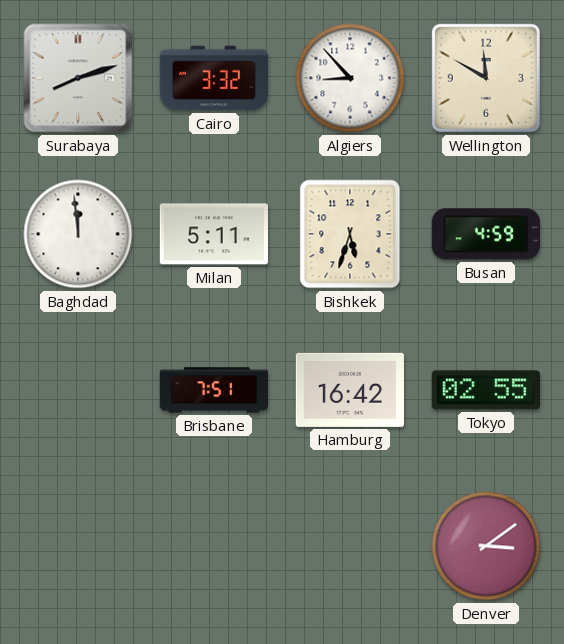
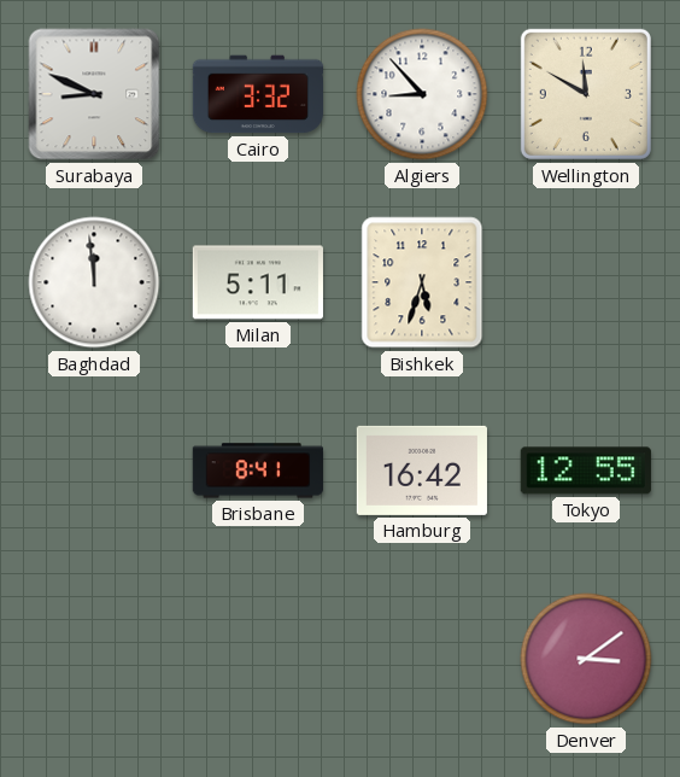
Surabaya: 8:12 -> 8:49
Busan: 4:59 -> none
Brisbane: 7:51 -> 8:41
Tokyo: 02:55 -> 12:55
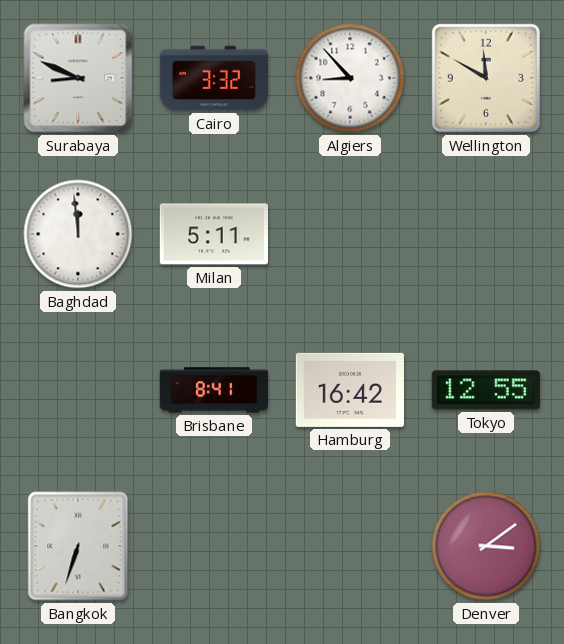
Bishkek: 5:33 -> none
Bangkok: none -> 6:33
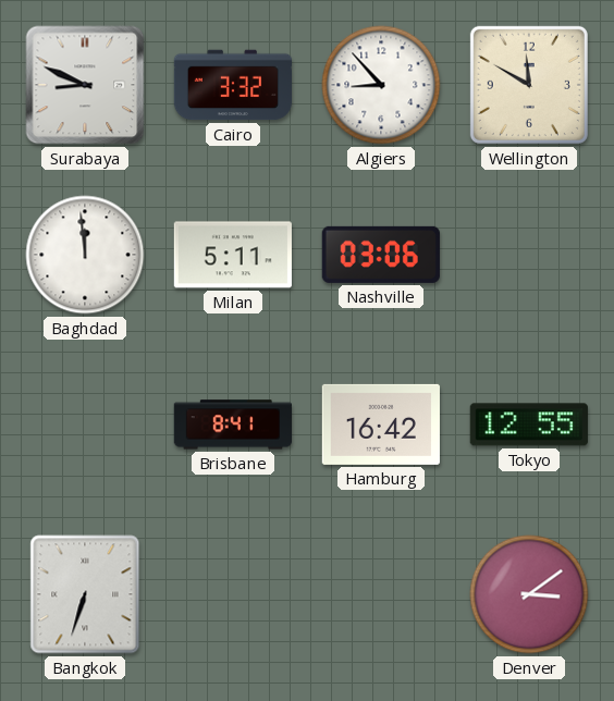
Nashville: none -> 03:06
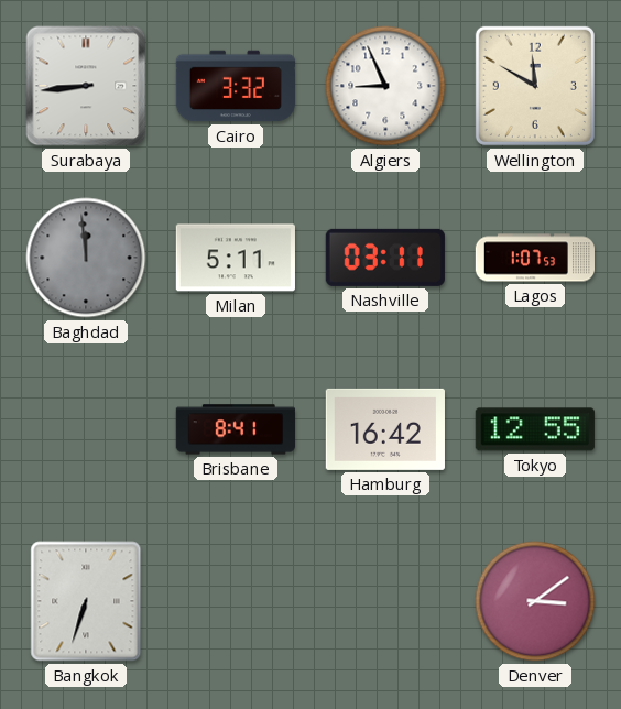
Surabaya: 8:49 -> 8:44
Algiers: 8:53 -> 8:56
Baghdad dial: white -> grey
Nashville: 03:06 -> 03:11
Lagos: none -> 1:07
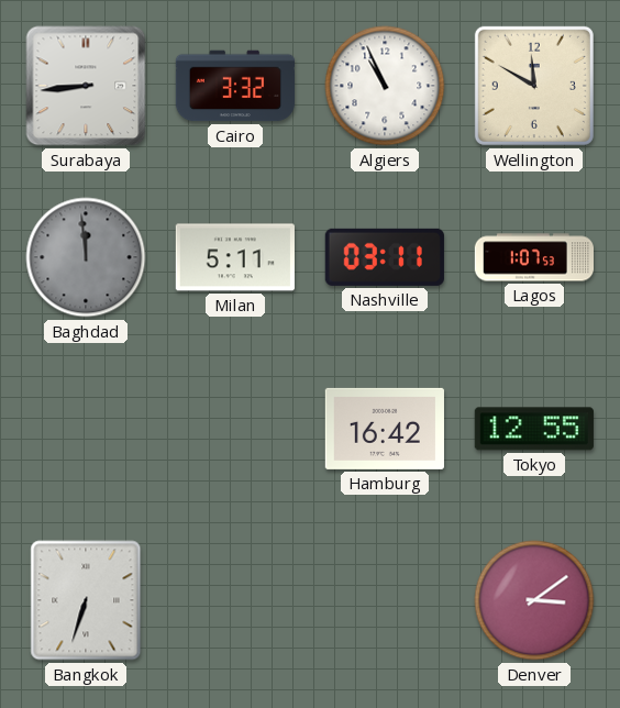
Algiers: 8:56 -> 10:56
Brisbane: 8:41 -> none
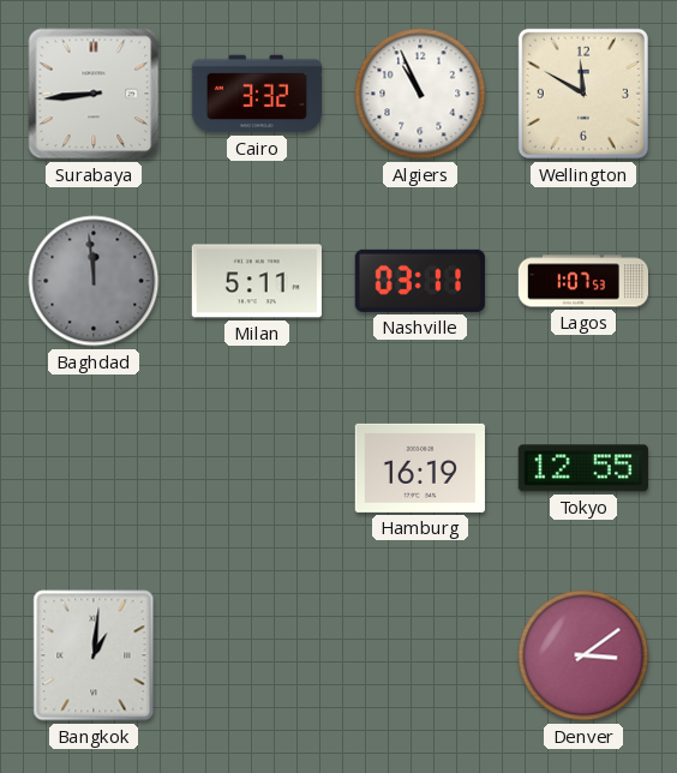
Hamburg: 16:42 -> 16:19
Bangkok: 6:33 -> 1:01
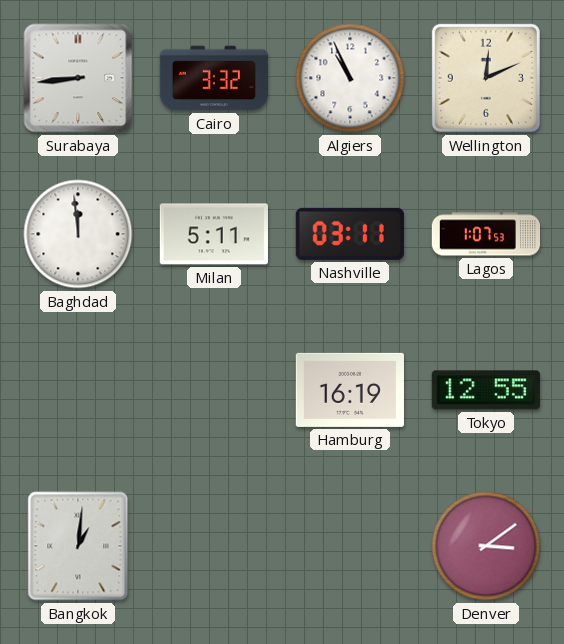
Wellington: 11:50 -> 12:11
Baghdad dial: grey -> white
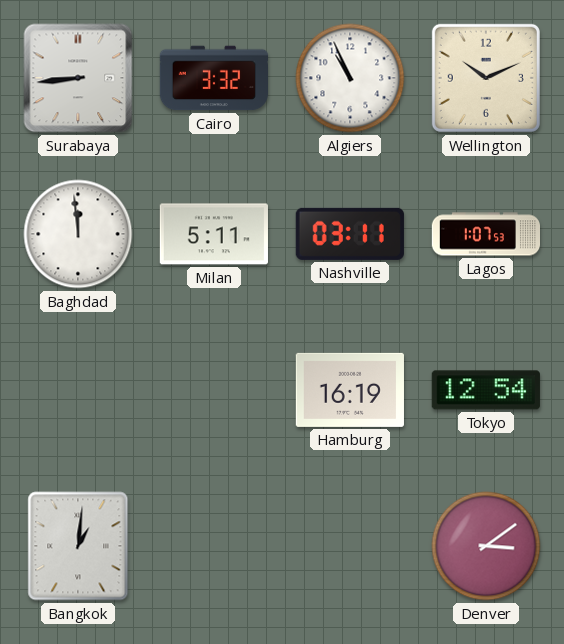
Wellington: 12:11 -> 10:11
Tokyo: 12:55 -> 12:54
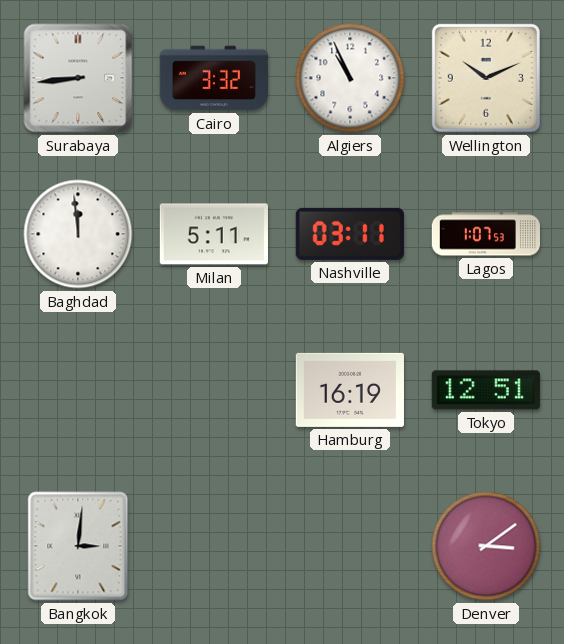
Tokyo: 12:54 -> 12:51
Bangkok: 1:01 -> 3:01
